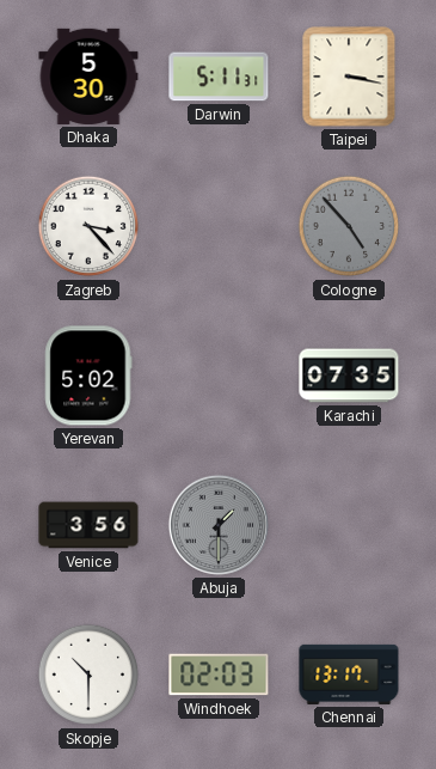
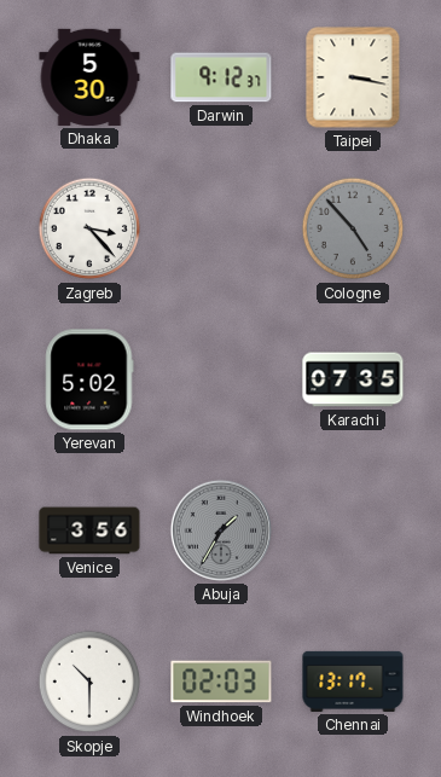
Darwin: 5:11 -> 9:12
Abuja: 1:30 -> 1:35
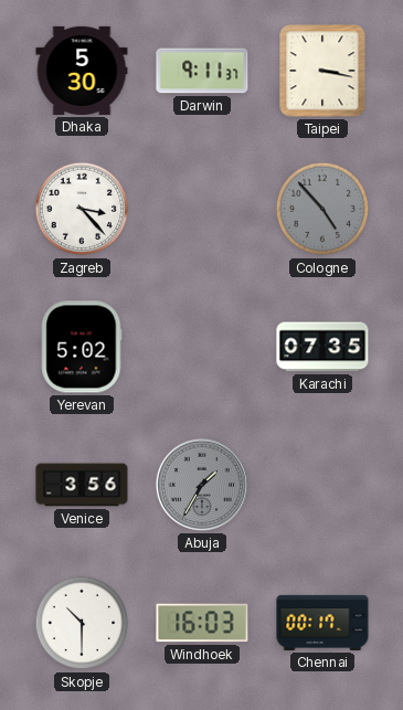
Darwin: 9:12 -> 9:11
Windhoek: 02:03 -> 16:03
Chennai: 13:17 -> 00:17
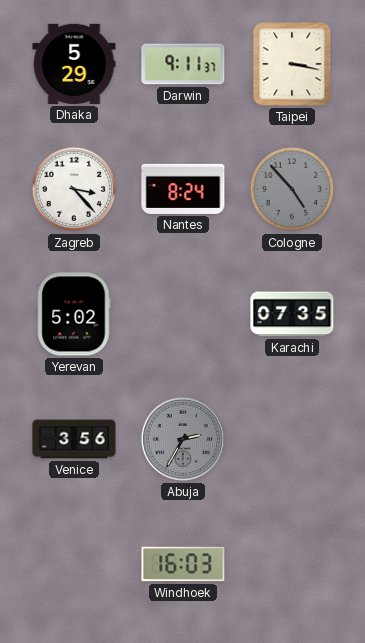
Dhaka: 5:30 -> 5:29
Nantes: none -> 8:24
Abuja: 1:35 -> 2:35
Skopje: 10:30 -> none
Chennai: 00:17 -> none
